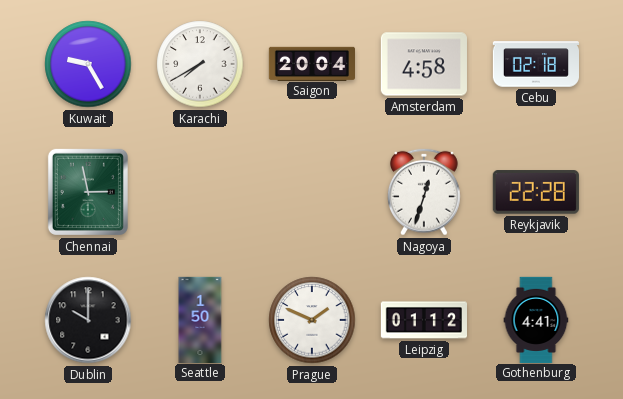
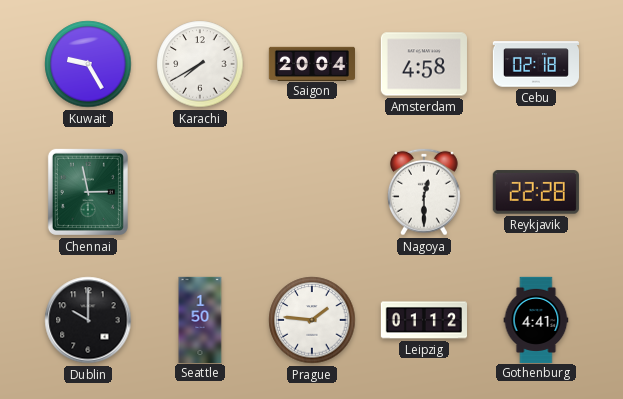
Nagoya: 12:33 -> 12:30
Prague: 1:49 -> 1:46
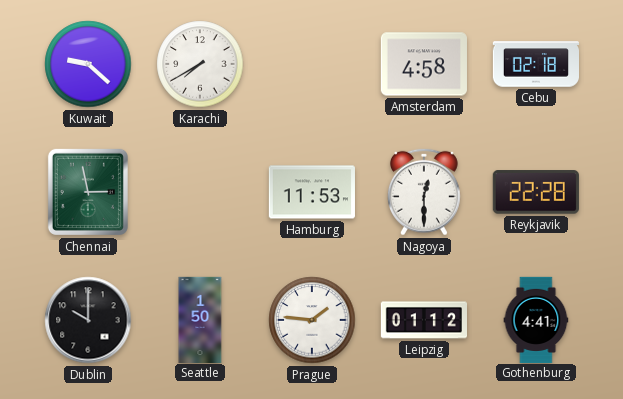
Kuwait: 9:25 -> 9:22
Saigon: 20:04 -> none
Hamburg: none -> 11:53
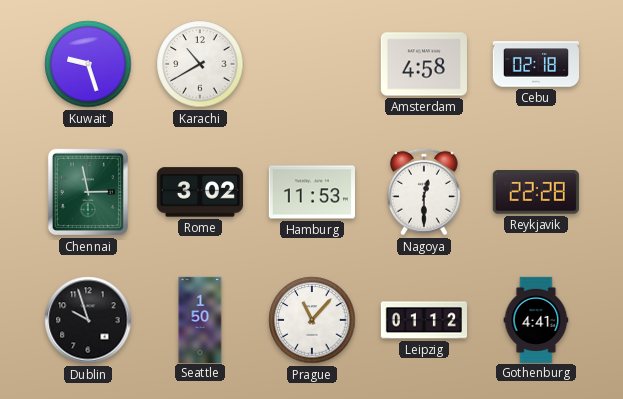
Kuwait: 9:22 -> 9:27
Karachi: 7:40 -> 10:40
Rome: none -> 3:02
Dublin: 10:00 -> 9:57
Prague: 1:46 -> 11:07
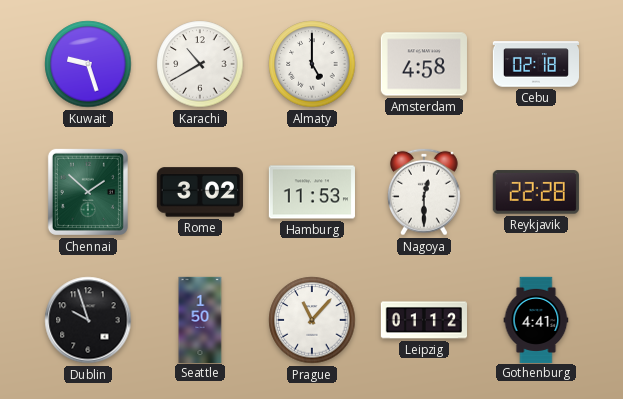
Almaty: none -> 5:00
Chennai: 2:58 -> 1:52
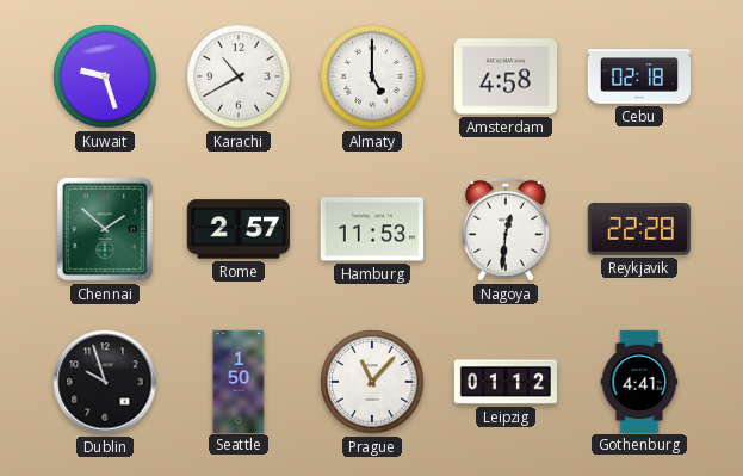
Rome: 3:02 -> 2:57
Nagoya: 12:30 -> 12:31
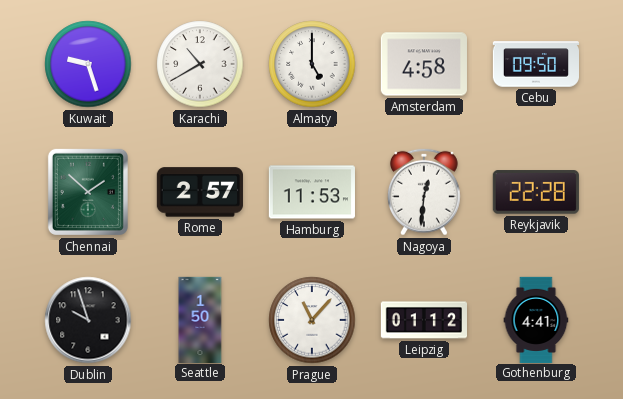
Cebu: 02:18 -> 09:50
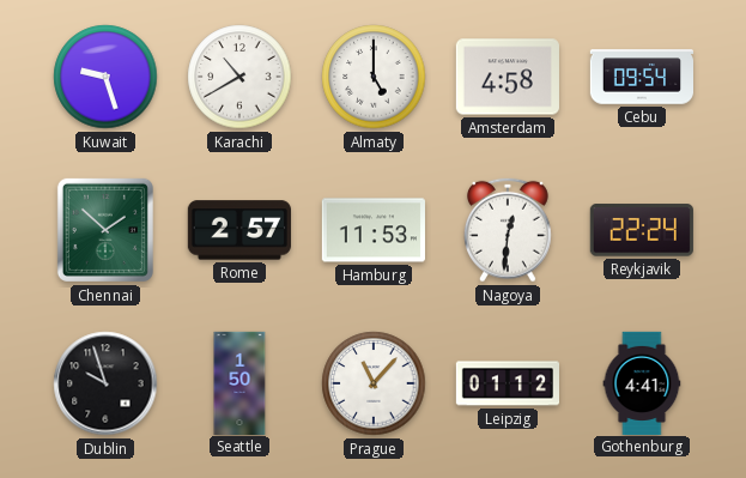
Cebu: 09:50 -> 09:54
Reykjavik: 22:28 -> 22:24
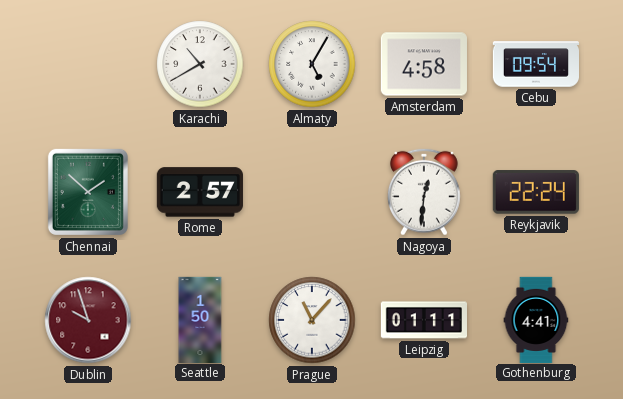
Kuwait: 9:27 -> none
Almaty: 5:00 -> 5:05
Hamburg: 11:53 -> none
Dublin dial: black -> burgundy
Leipzig: 01:12 -> 01:11
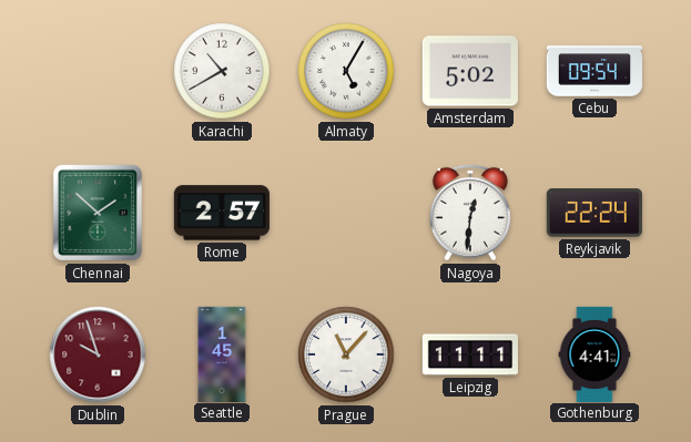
Amsterdam: 4:58 -> 5:02
Seattle: 1:50 -> 1:45
Leipzig: 01:11 -> 11:11
